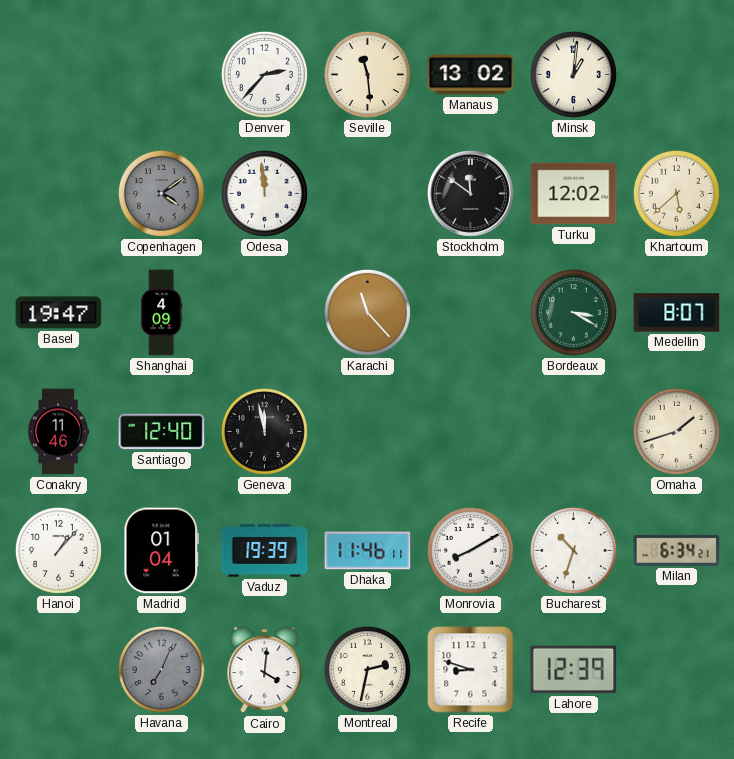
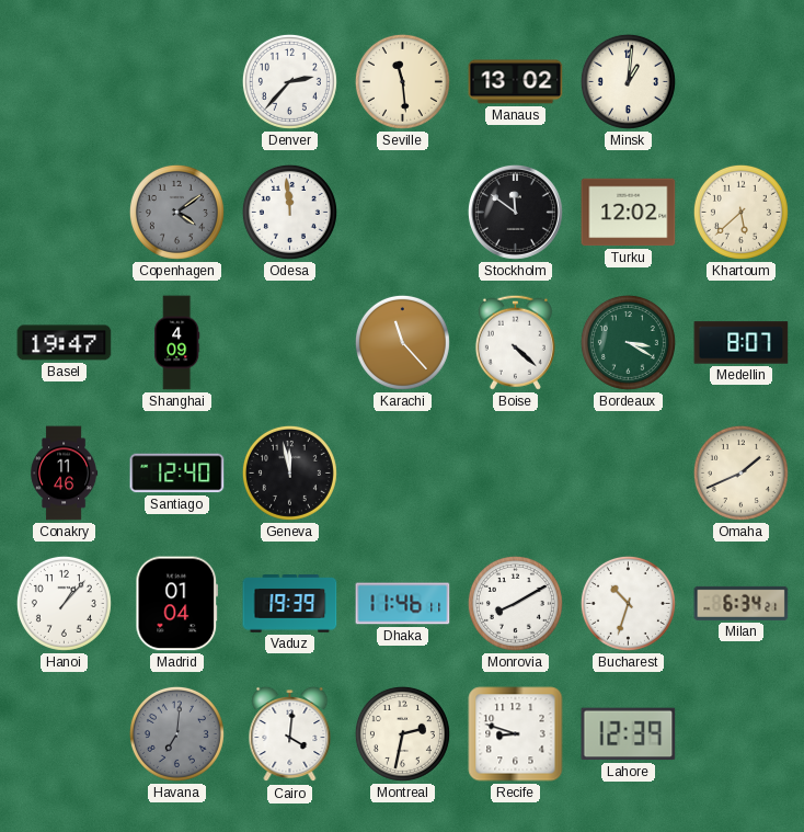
Boise: none -> 4:22
Omaha: 1:42 -> 1:41
Havana: 7:04 -> 7:01
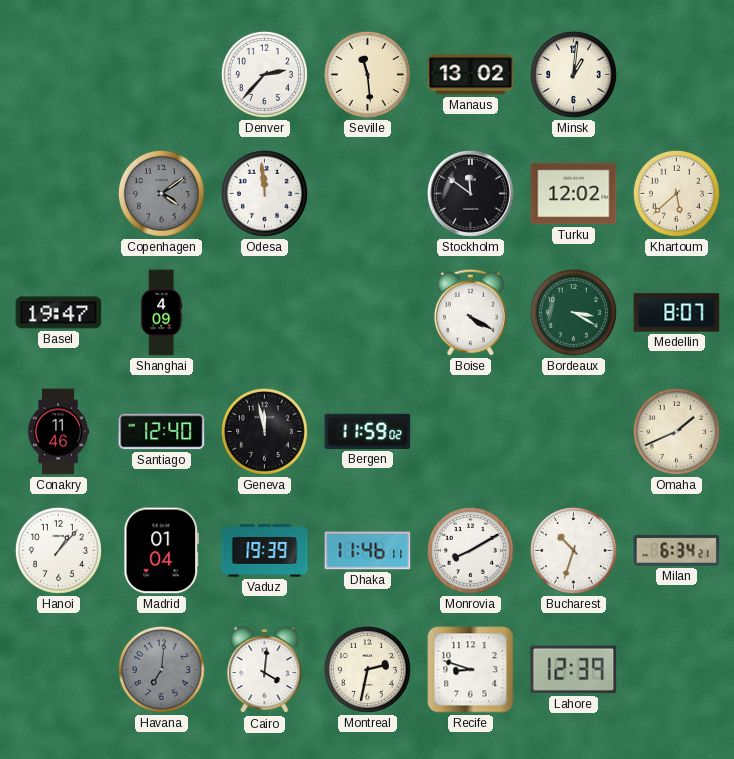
Karachi: 11:23 -> none
Boise: 4:22 -> 4:20
Bergen: none -> 11:59
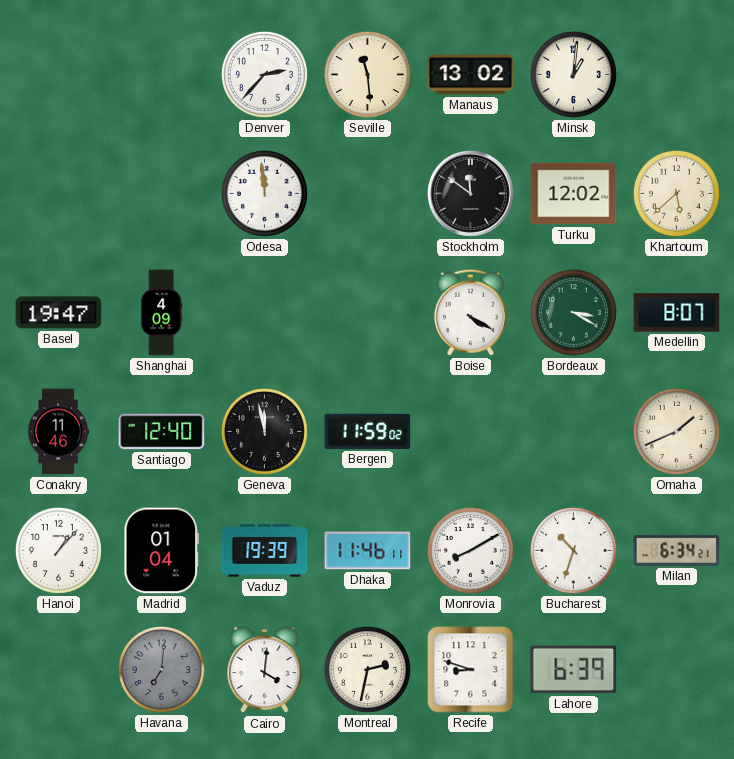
Copenhagen: 4:09 -> none
Lahore: 12:39 -> 6:39
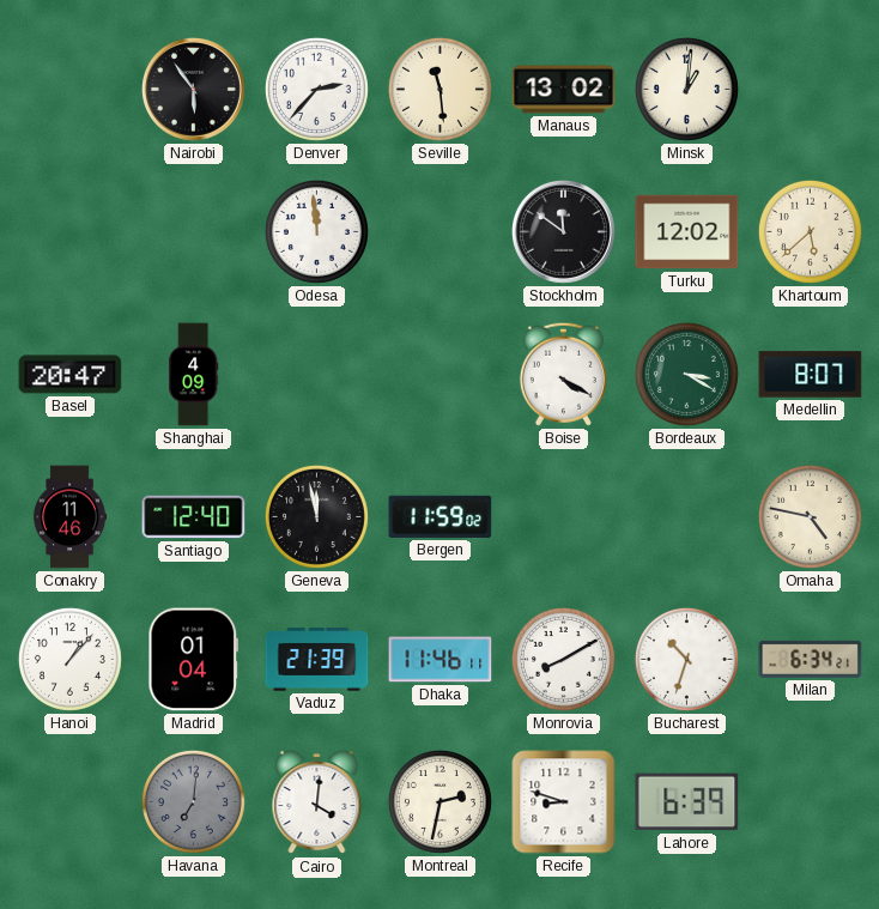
Nairobi: none -> 5:54
Basel: 19:47 -> 20:47
Omaha: 1:41 -> 4:47
Vaduz: 19:39 -> 21:39
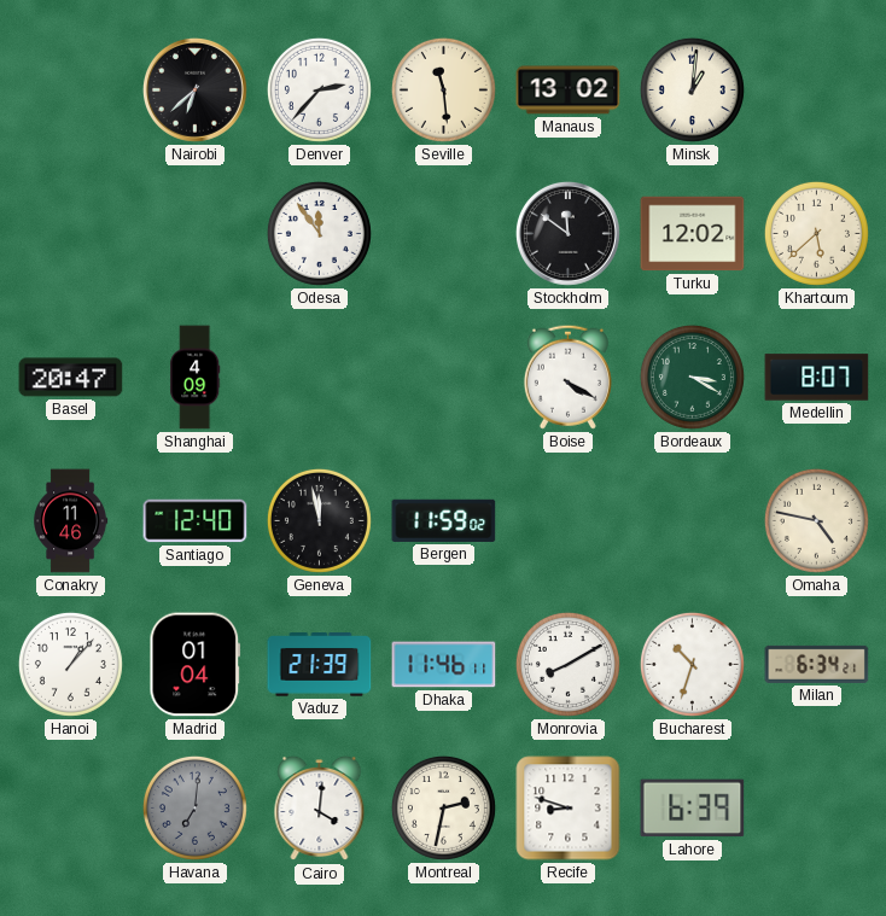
Nairobi: 5:54 -> 6:38
Odesa: 11:59 -> 11:54
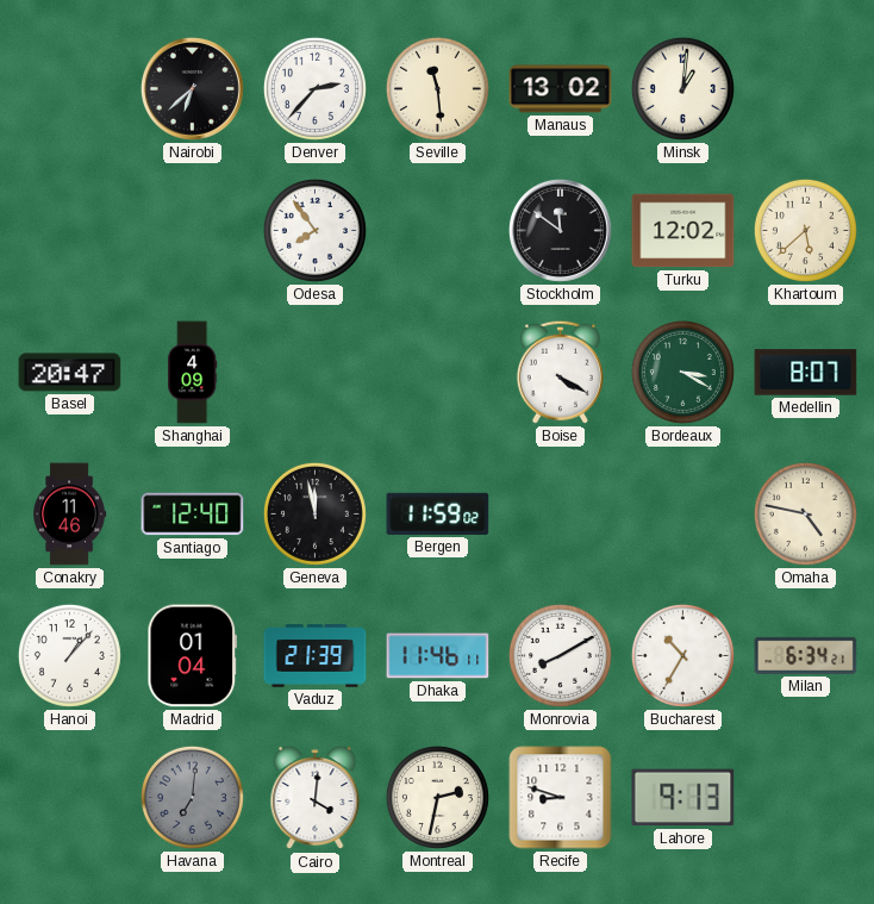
Odesa: 11:54 -> 7:54
Bucharest: 10:33 -> 10:35
Lahore: 6:39 -> 9:13
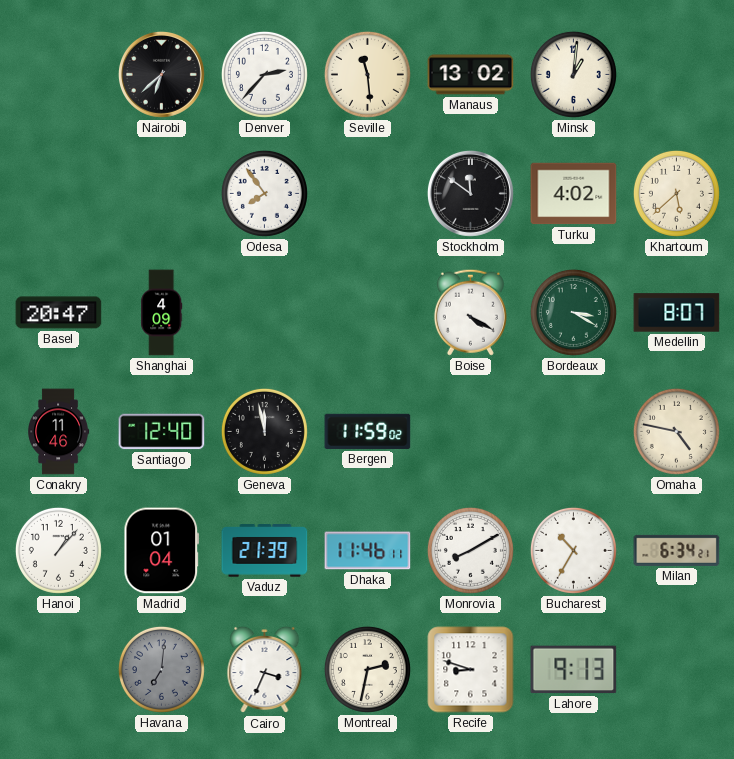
Turku: 12:02 -> 4:02
Cairo: 4:01 -> 3:34
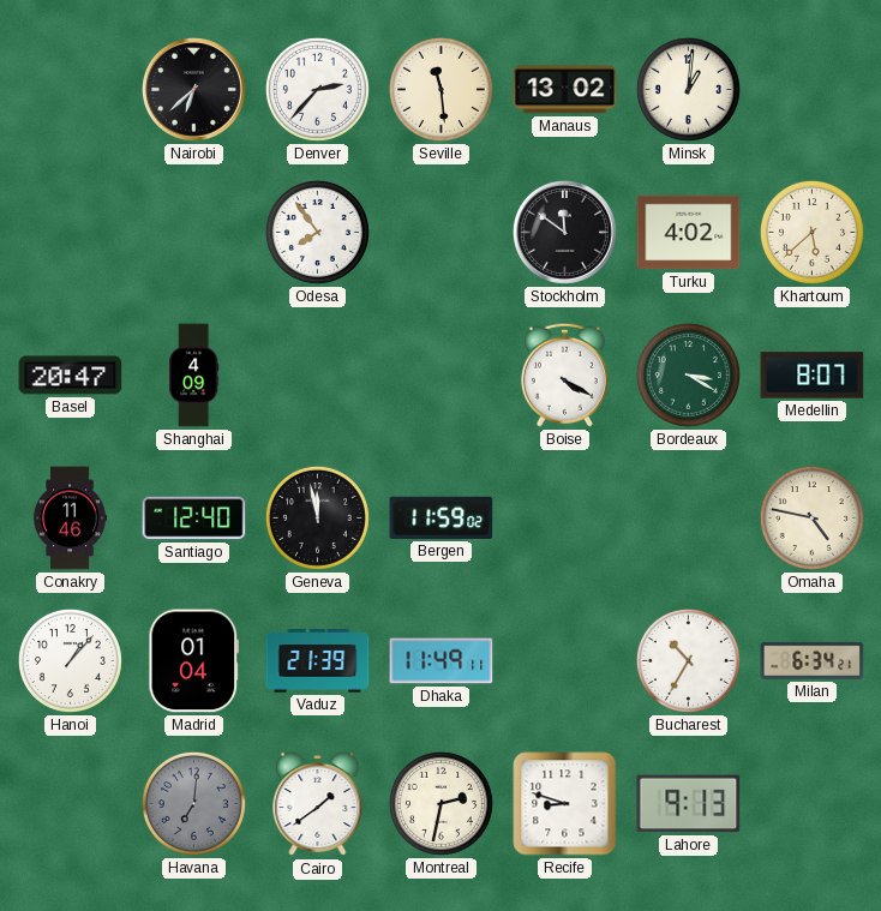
Dhaka: 11:46 -> 11:49
Monrovia: 8:10 -> none
Cairo: 3:34 -> 1:39
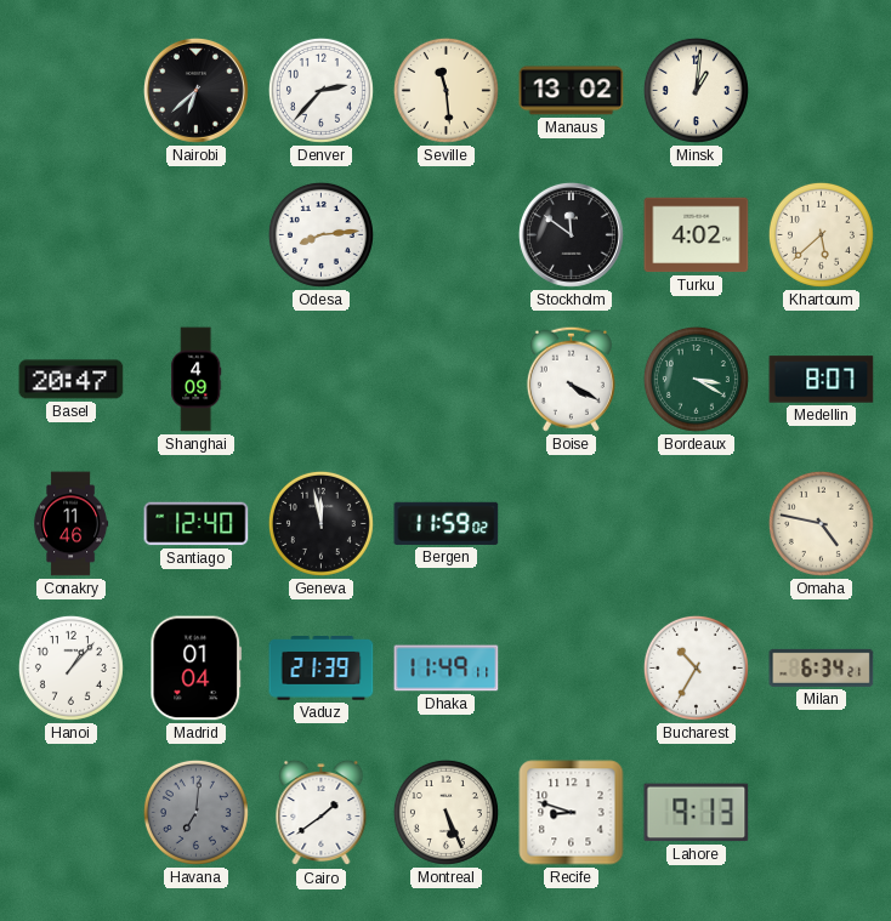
Odesa: 7:54 -> 8:14
Montreal: 2:32 -> 5:26
